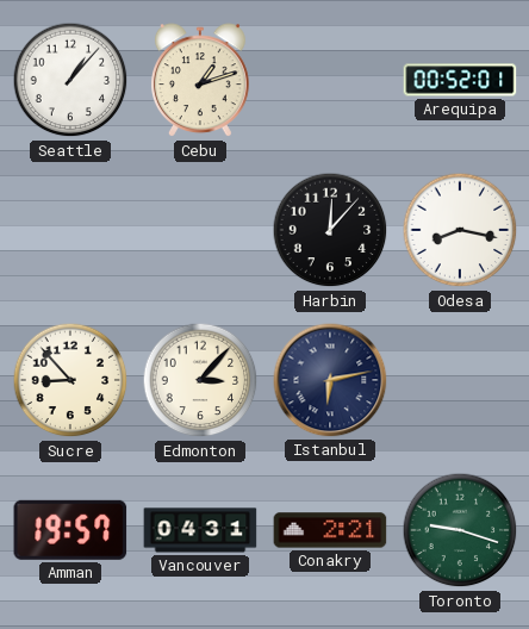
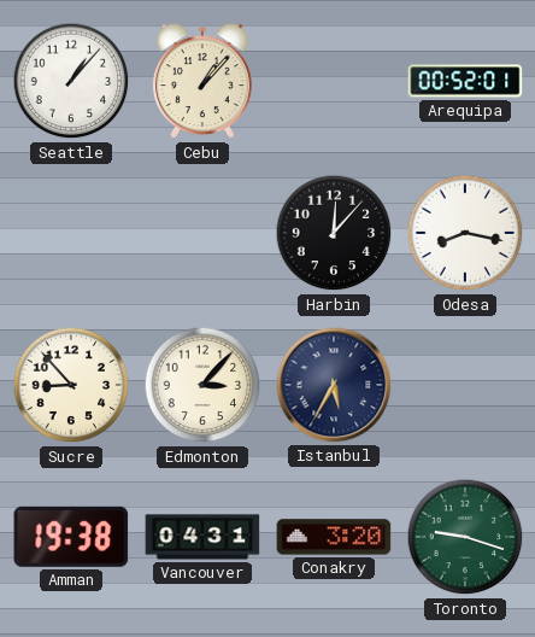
Cebu: 1:12 -> 1:07
Istanbul: 6:13 -> 5:35
Amman: 19:57 -> 19:38
Conakry: 2:21 -> 3:20
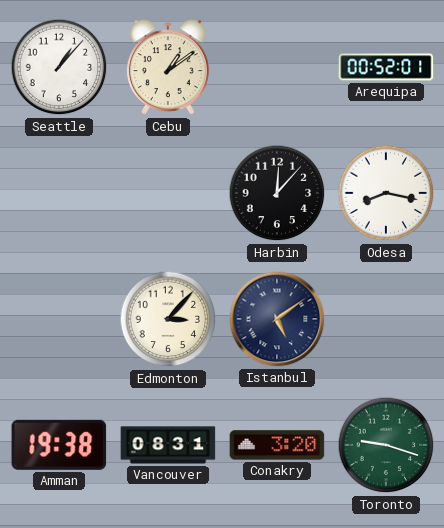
Cebu: 1:07 -> 1:09
Sucre: 8:53 -> none
Istanbul: 5:35 -> 5:09
Vancouver: 04:31 -> 08:31
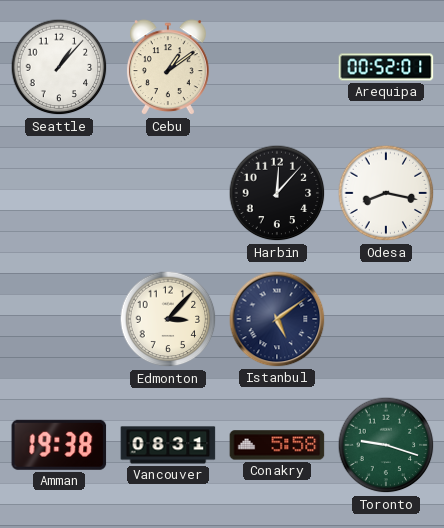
Conakry: 3:20 -> 5:58
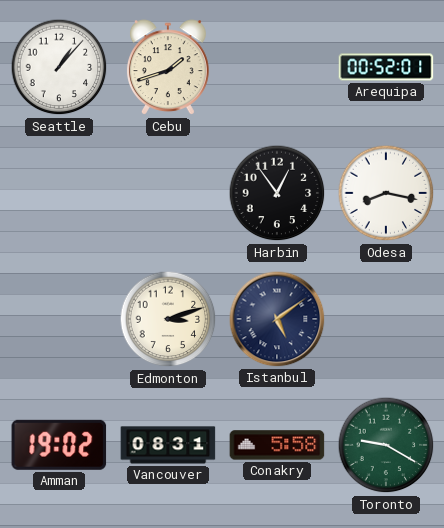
Cebu: 1:09 -> 1:42
Harbin: 12:07 -> 12:54
Edmonton: 3:07 -> 3:12
Amman: 19:38 -> 19:02
Toronto: 9:18 -> 9:20
